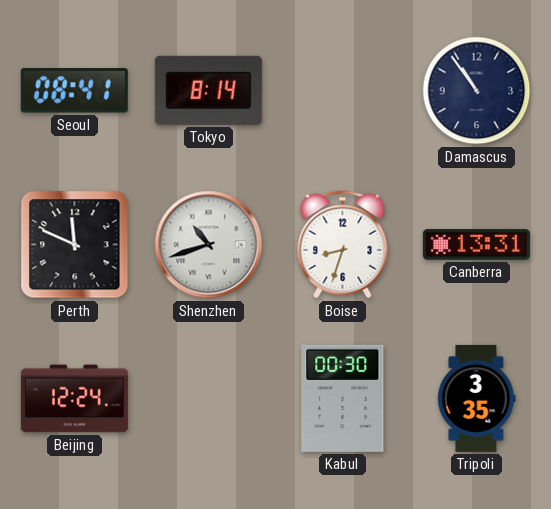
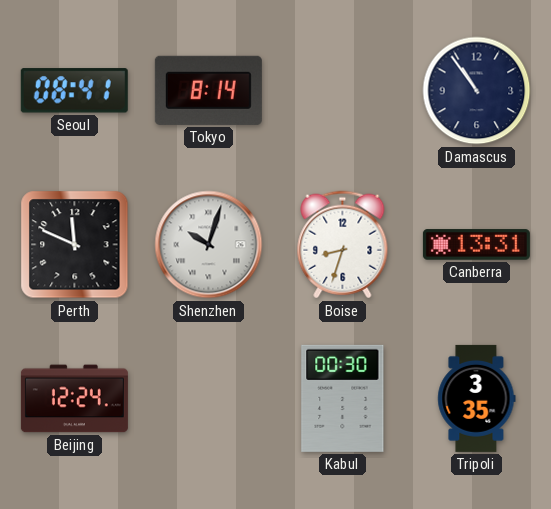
Shenzhen: 10:42 -> 10:03
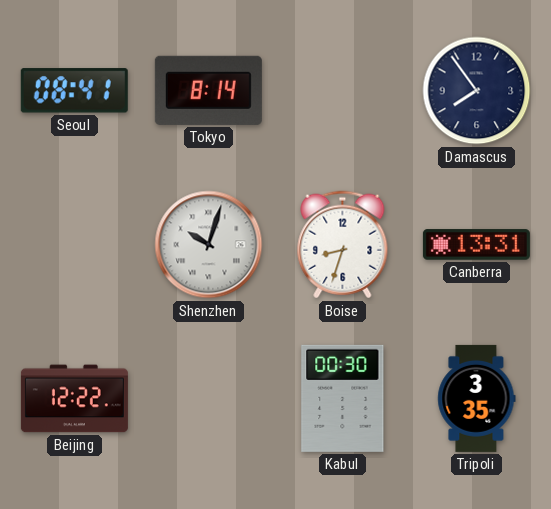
Damascus: 10:54 -> 7:54
Perth: 11:49 -> none
Beijing: 12:24 -> 12:22
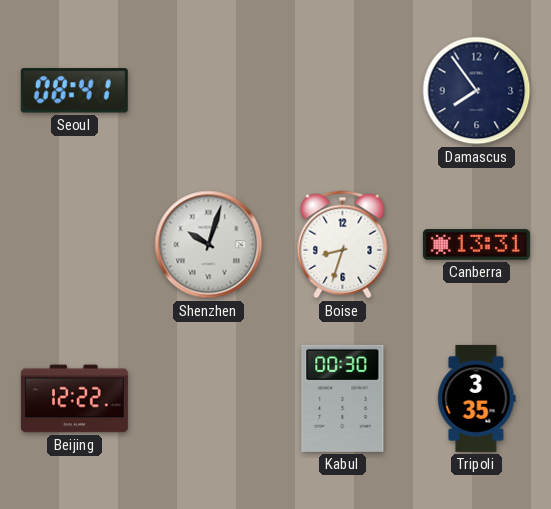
Tokyo: 8:14 -> none
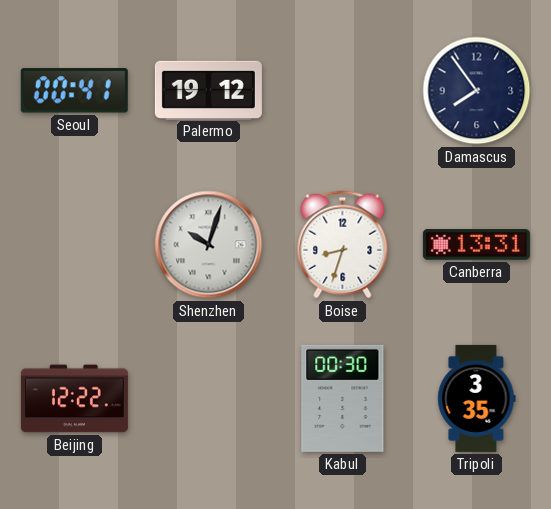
Seoul: 08:41 -> 00:41
Palermo: none -> 19:12
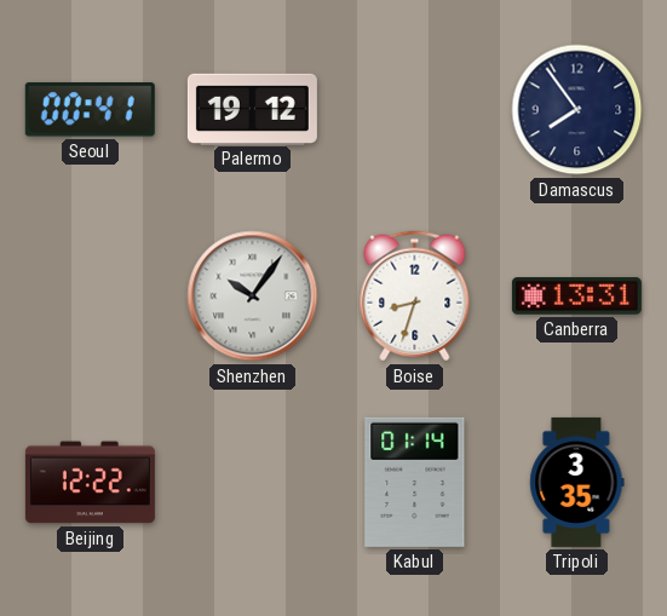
Shenzhen: 10:03 -> 10:06
Kabul: 00:30 -> 01:14
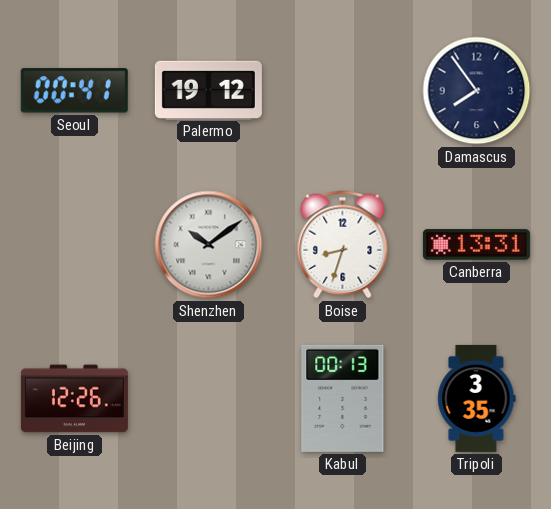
Shenzhen: 10:06 -> 10:09
Beijing: 12:22 -> 12:26
Kabul: 01:14 -> 00:13
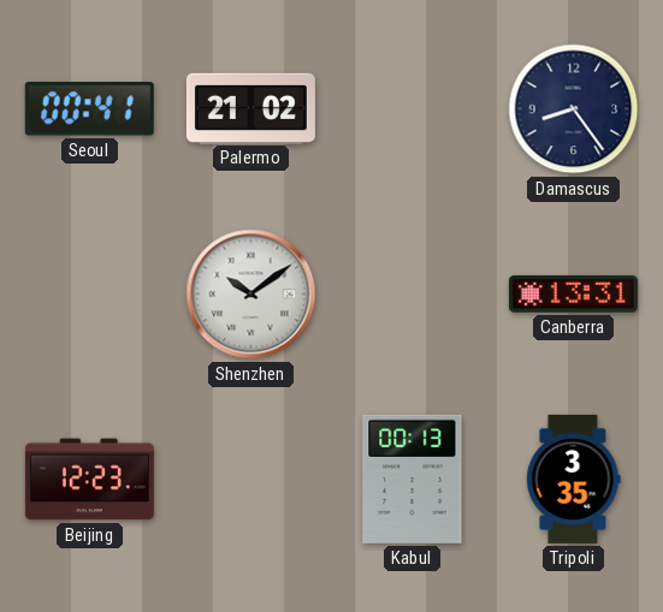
Palermo: 19:12 -> 21:02
Damascus: 7:54 -> 8:24
Boise: 8:33 -> none
Beijing: 12:26 -> 12:23
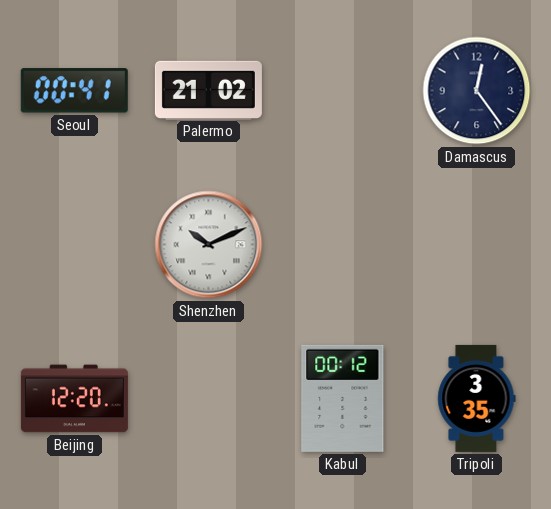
Damascus: 8:24 -> 12:24
Shenzhen: 10:09 -> 10:11
Canberra: 13:31 -> none
Beijing: 12:23 -> 12:20
Kabul: 00:13 -> 00:12
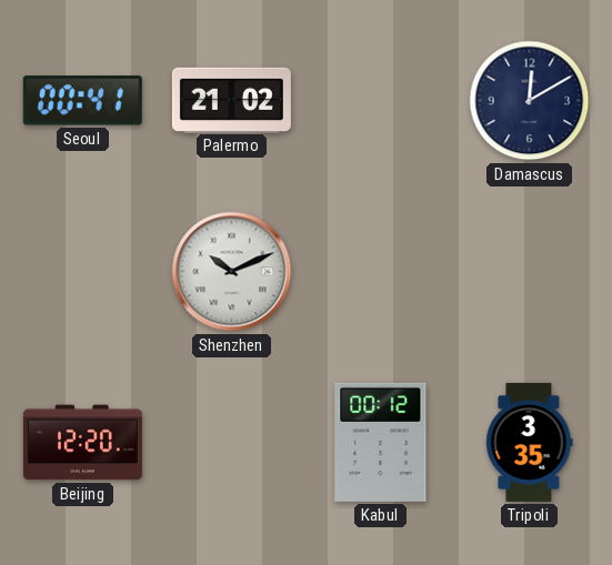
Damascus: 12:24 -> 12:10
